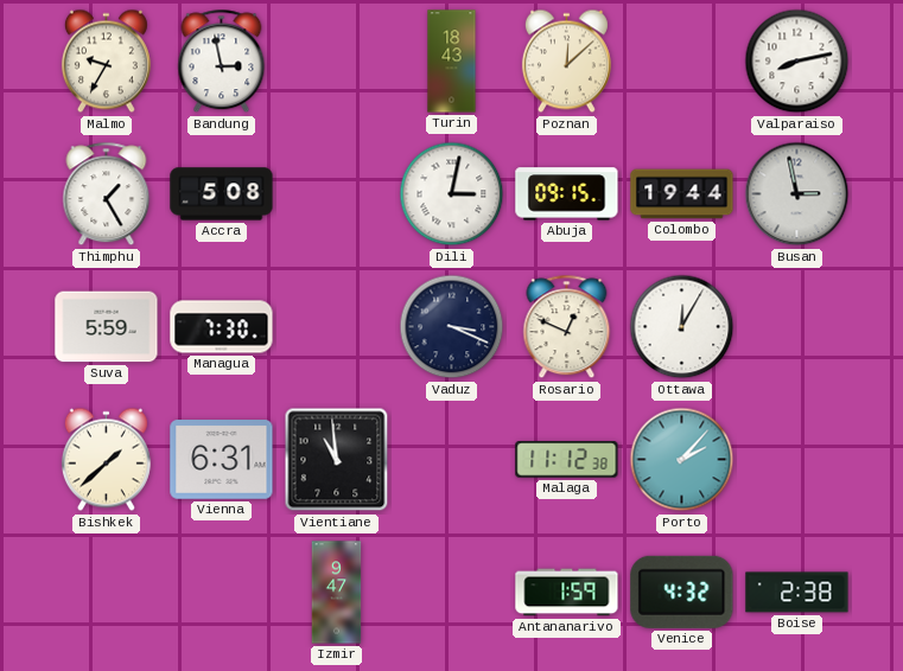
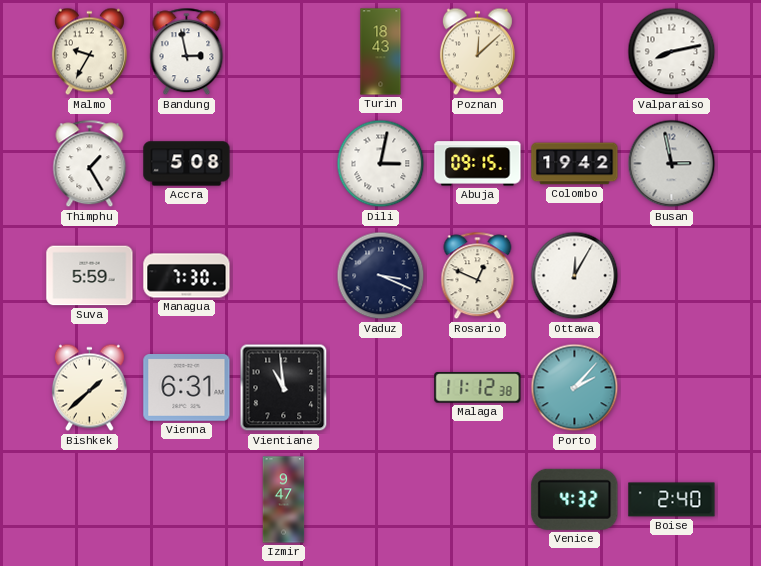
Colombo: 19:44 -> 19:42
Antananarivo: 1:59 -> none
Boise: 2:38 -> 2:40
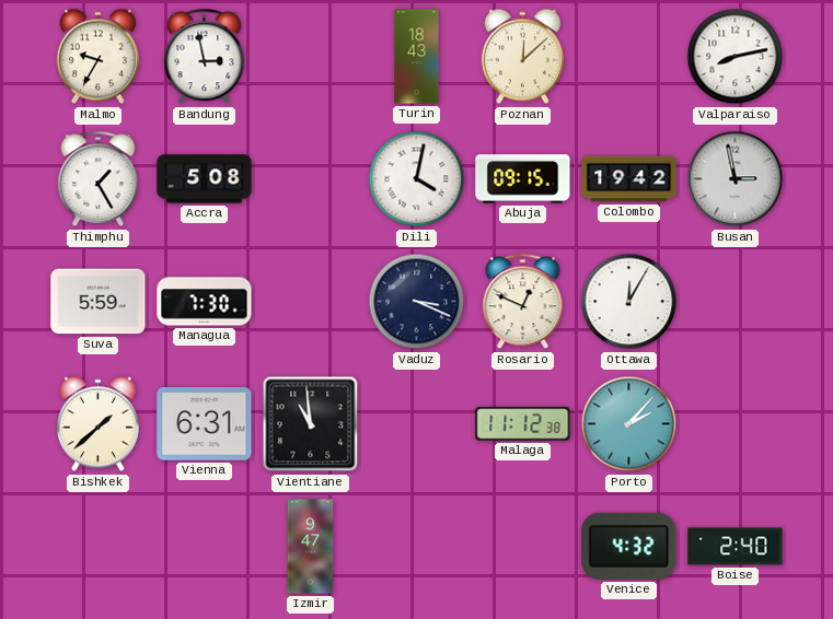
Dili: 3:02 -> 4:02
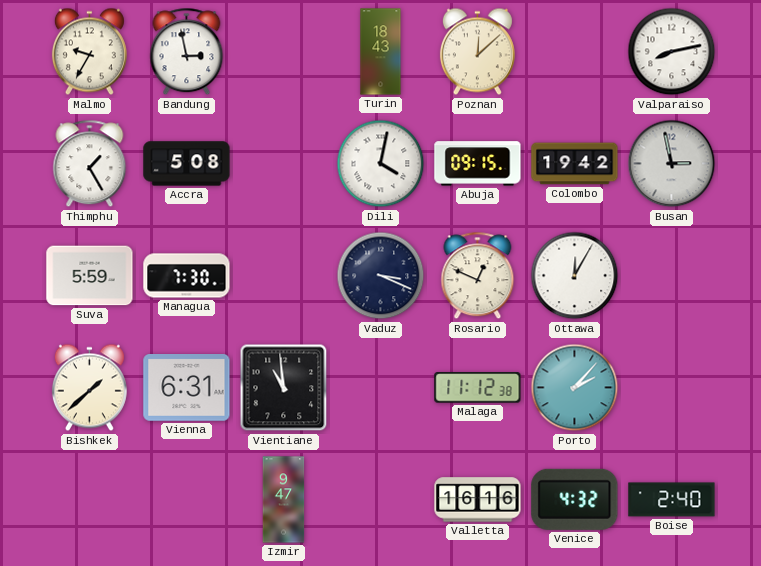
Valletta: none -> 16:16
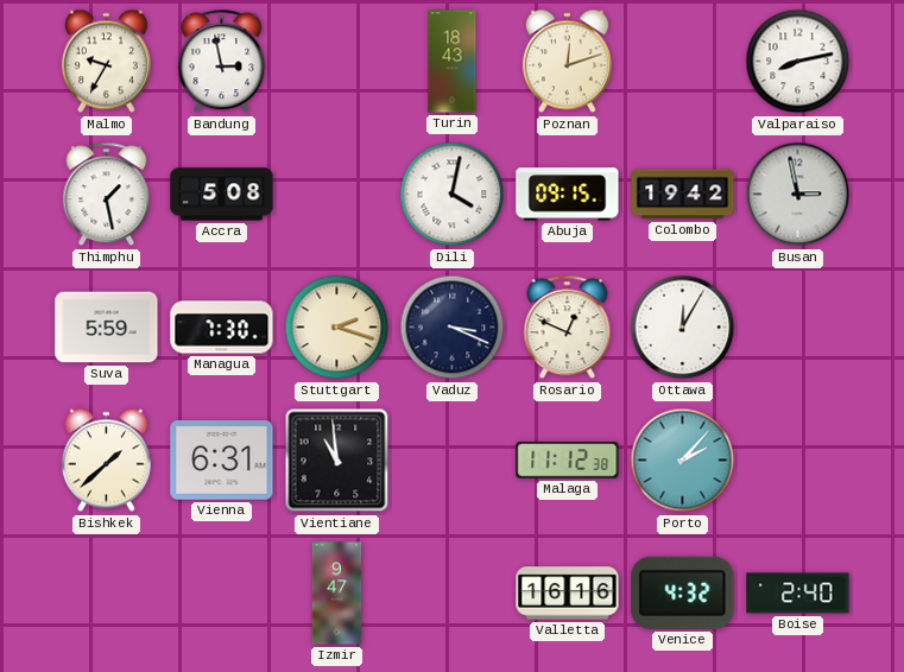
Poznan: 12:08 -> 12:12
Thimphu: 1:25 -> 1:28
Stuttgart: none -> 2:18
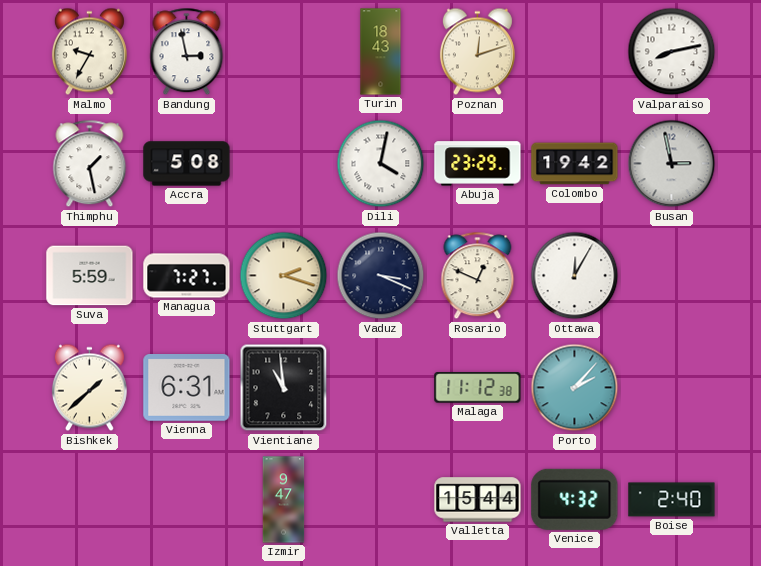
Abuja: 09:15 -> 23:29
Managua: 7:30 -> 7:27
Valletta: 16:16 -> 15:44
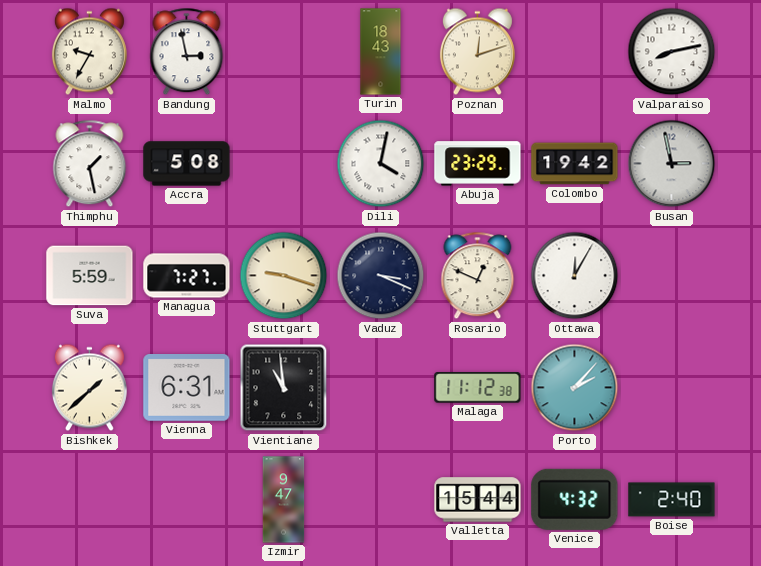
Stuttgart: 2:18 -> 9:18
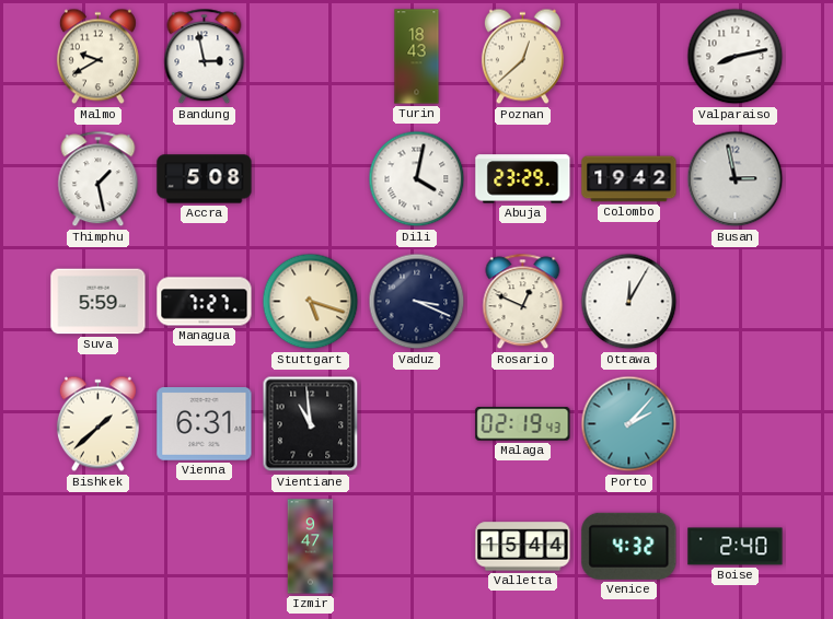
Malmo: 9:35 -> 9:40
Poznan: 12:12 -> 12:38
Stuttgart: 9:18 -> 5:18
Malaga: 11:12 -> 02:19
